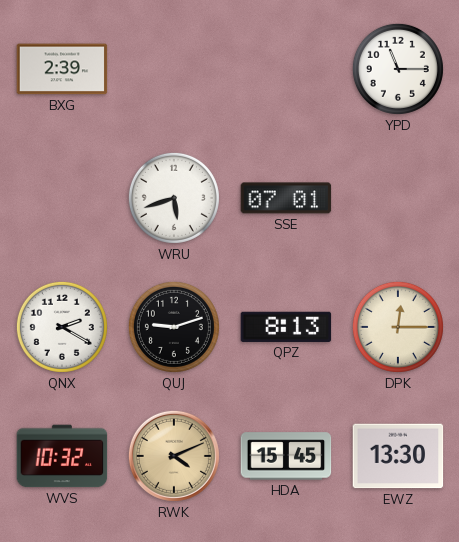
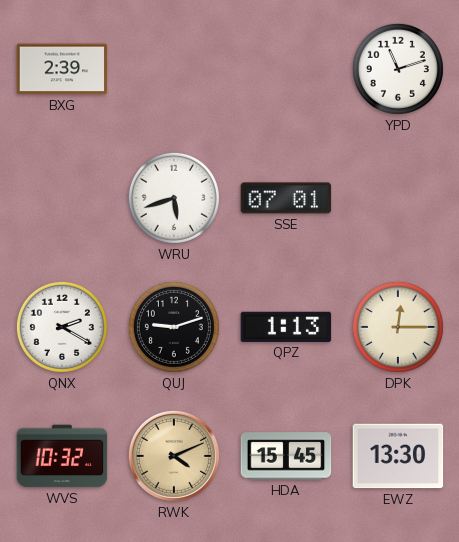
YPD: 11:15 -> 11:12
QPZ: 8:13 -> 1:13
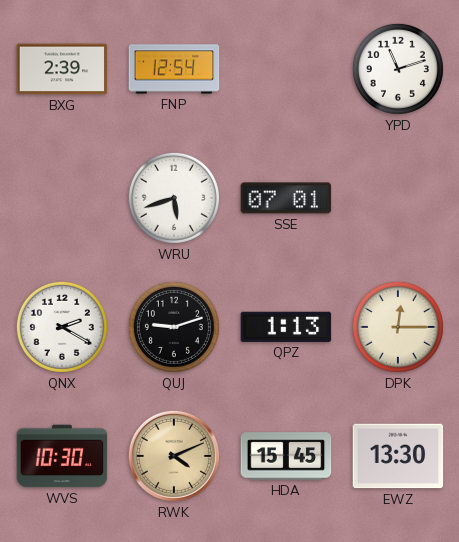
FNP: none -> 12:54
WVS: 10:32 -> 10:30
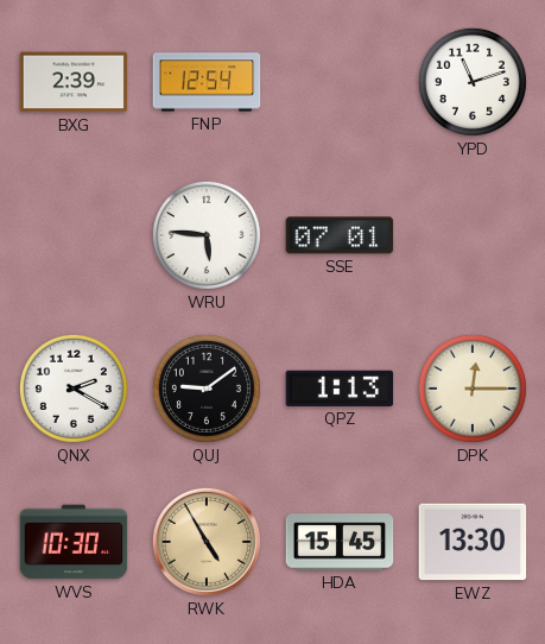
WRU: 5:42 -> 5:46
QUJ: 9:12 -> 9:09
RWK: 4:11 -> 4:55
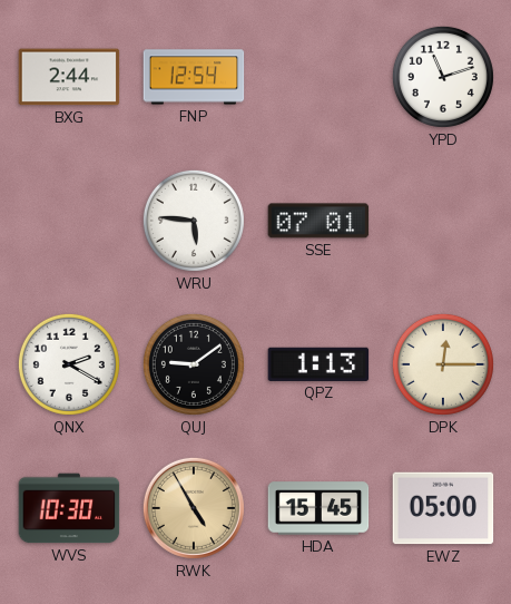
BXG: 2:39 -> 2:44
EWZ: 13:30 -> 05:00
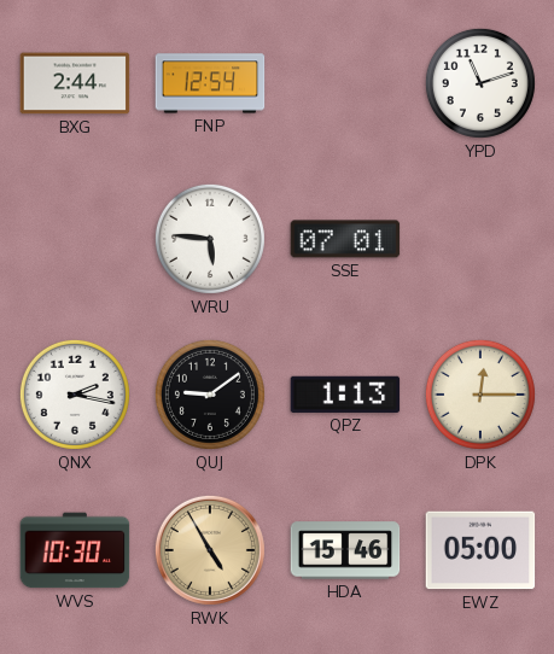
QNX: 2:20 -> 2:17
HDA: 15:45 -> 15:46
